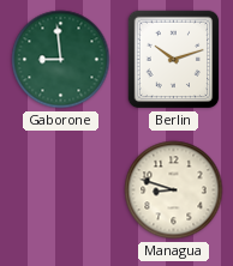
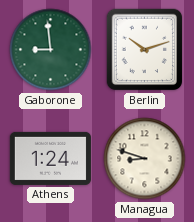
Athens: none -> 1:24
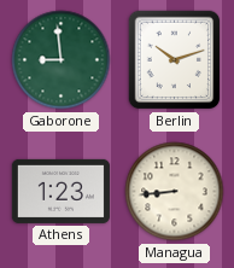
Athens: 1:24 -> 1:23
Managua: 8:48 -> 8:44
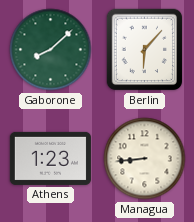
Gaborone: 8:59 -> 8:08
Berlin: 10:12 -> 6:07
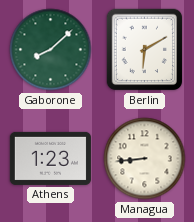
Berlin: 6:07 -> 6:10
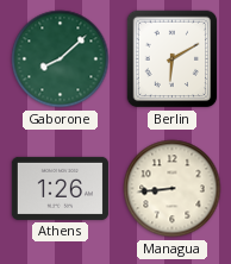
Athens: 1:23 -> 1:26
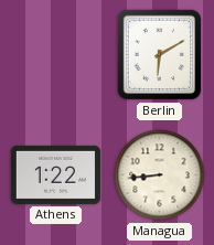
Gaborone: 8:08 -> none
Athens: 1:26 -> 1:22
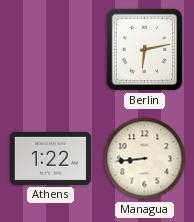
Berlin: 6:10 -> 6:13
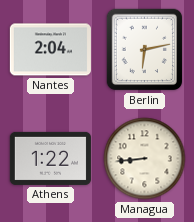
Nantes: none -> 2:04
